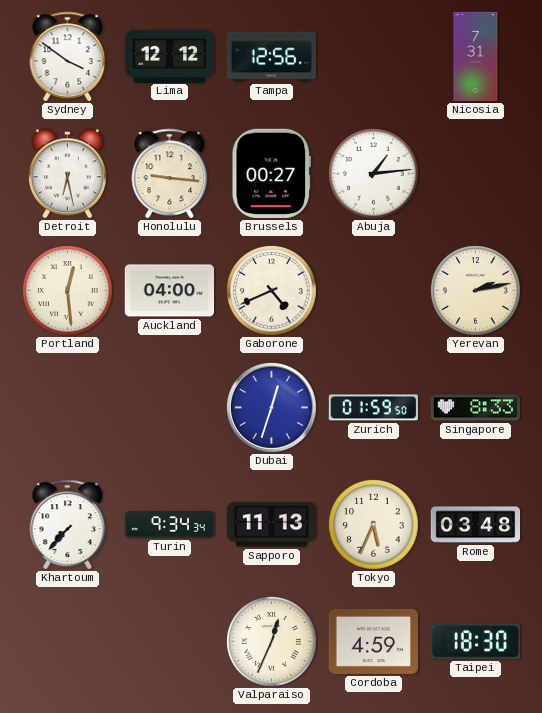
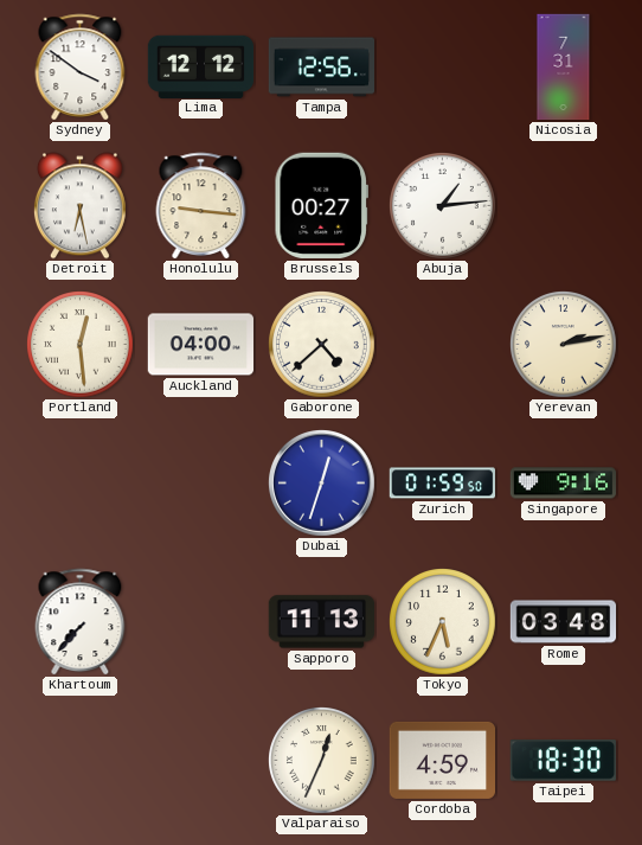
Gaborone: 4:41 -> 4:38
Singapore: 8:33 -> 9:16
Turin: 9:34 -> none
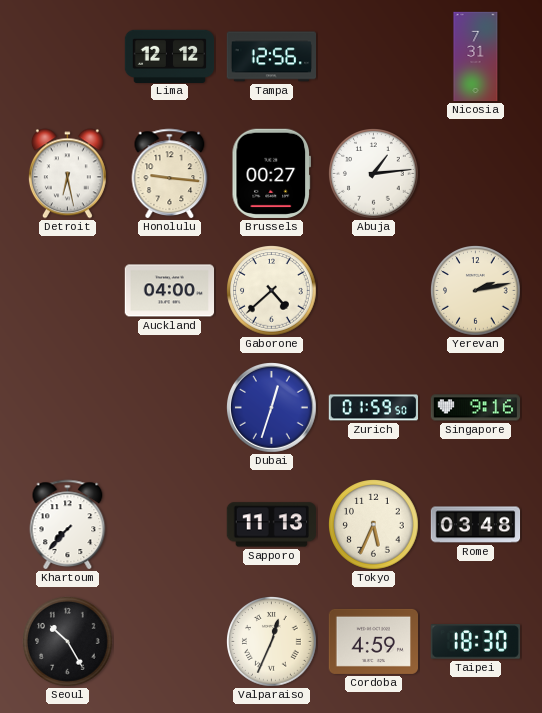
Sydney: 3:51 -> none
Portland: 12:29 -> none
Seoul: none -> 10:25
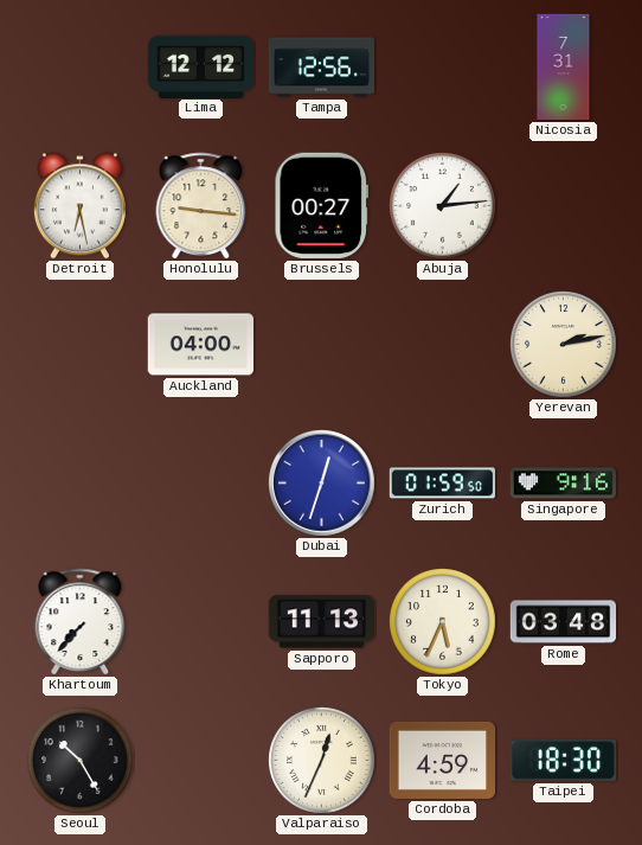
Gaborone: 4:38 -> none
